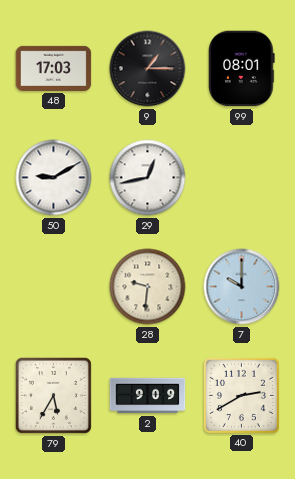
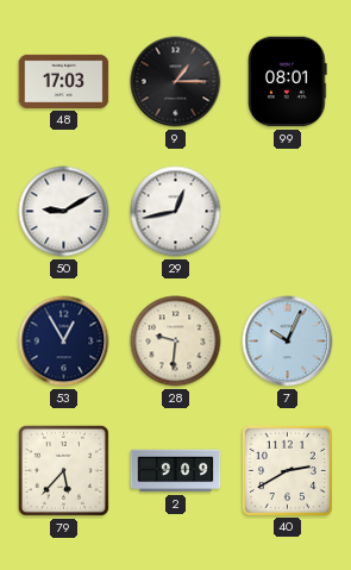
53: none -> 12:55
7: 10:00 -> 10:04
79: 5:35 -> 5:37
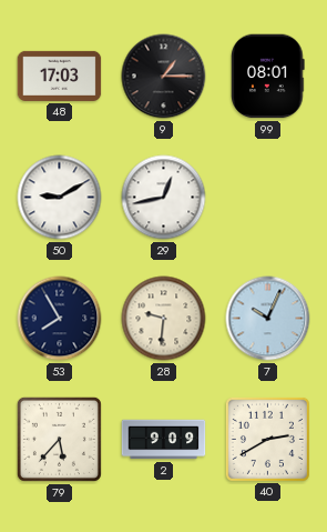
53: 12:55 -> 7:55
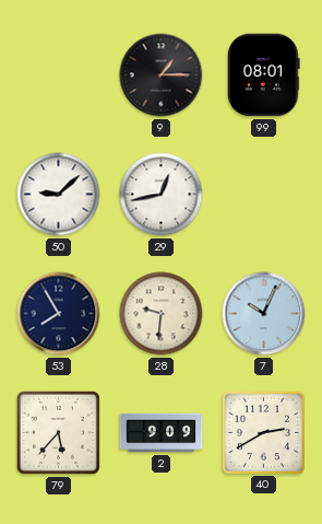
48: 17:03 -> none
50: 9:10 -> 9:08
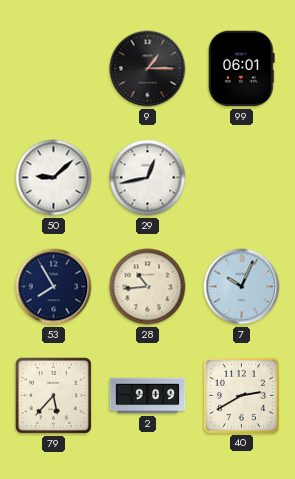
99: 08:01 -> 06:01
28: 9:31 -> 10:44
